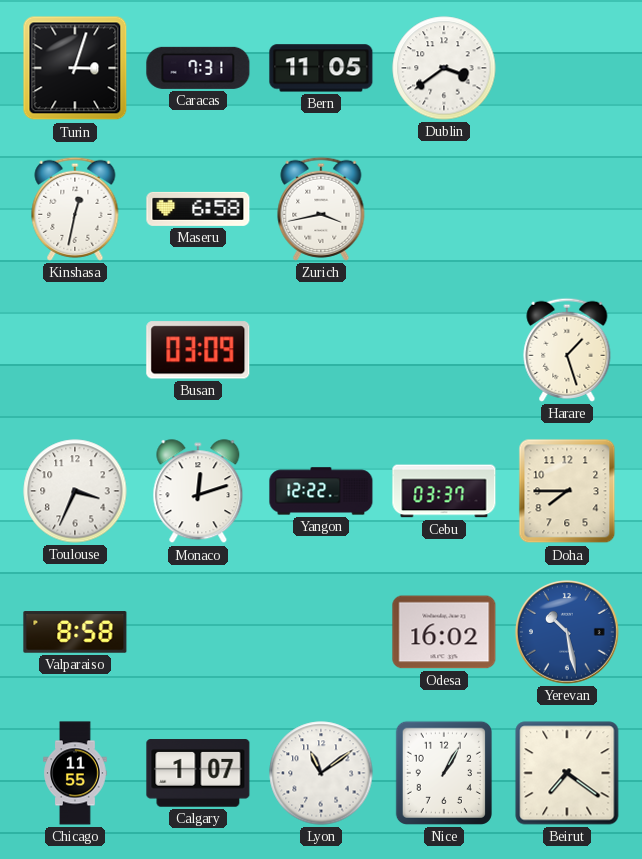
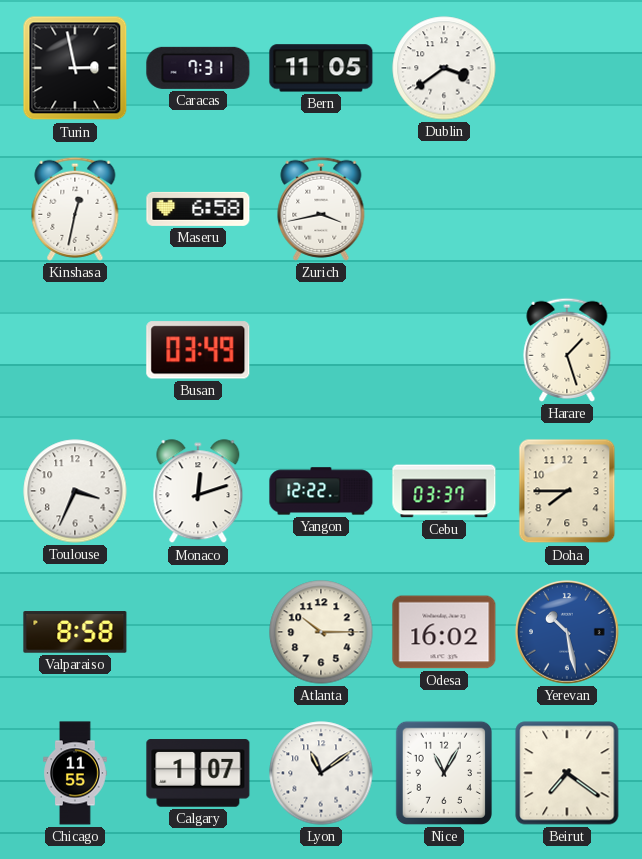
Turin: 3:03 -> 2:58
Busan: 03:09 -> 03:49
Atlanta: none -> 10:15
Nice: 1:05 -> 11:05
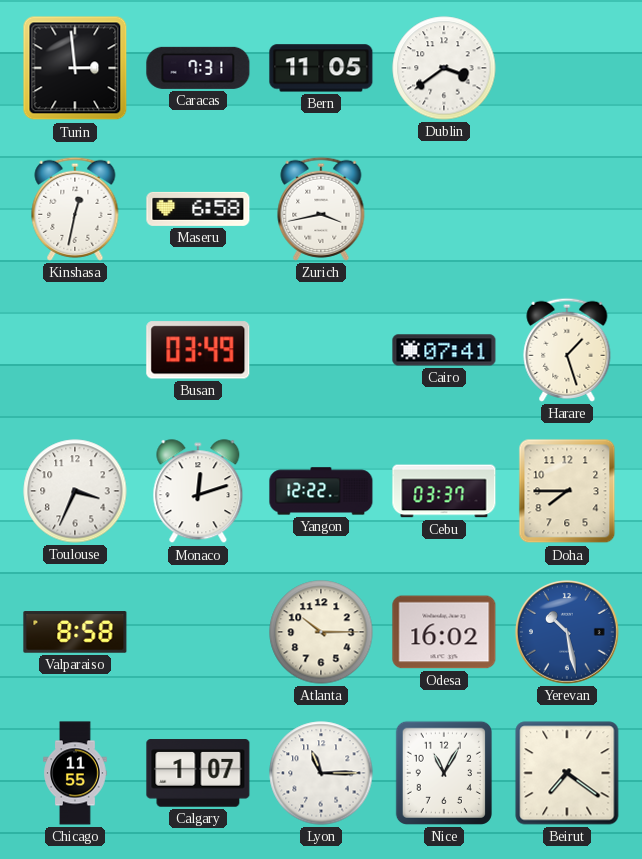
Turin: 2:58 -> 2:59
Cairo: none -> 07:41
Lyon: 11:09 -> 11:15
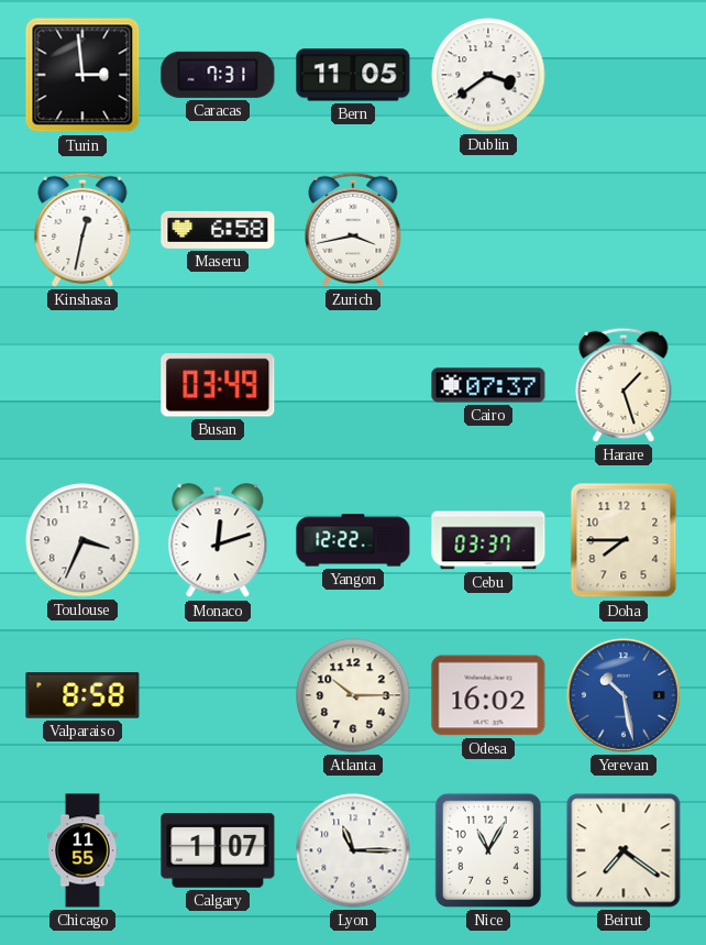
Cairo: 07:41 -> 07:37
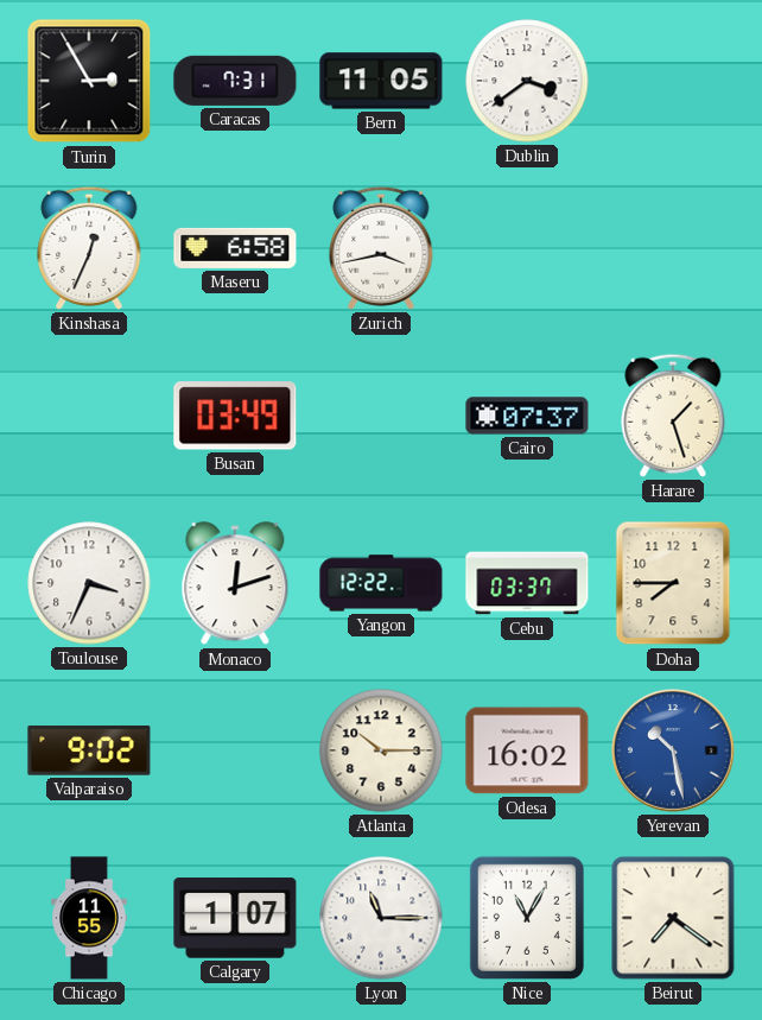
Turin: 2:59 -> 2:55
Kinshasa: 12:32 -> 12:34
Valparaiso: 8:58 -> 9:02
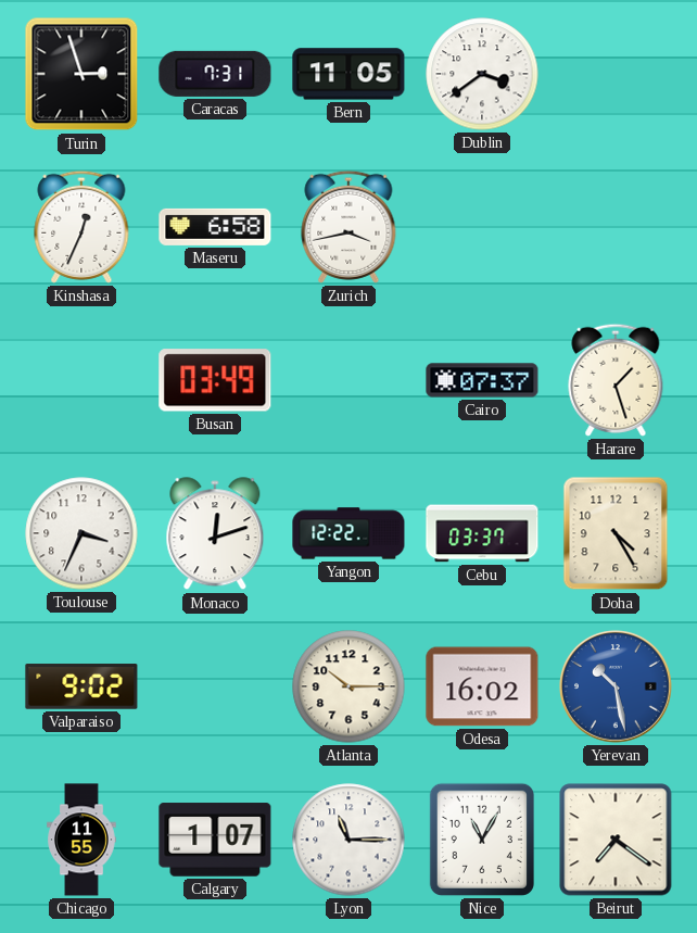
Turin: 2:55 -> 2:57
Doha: 7:45 -> 4:25
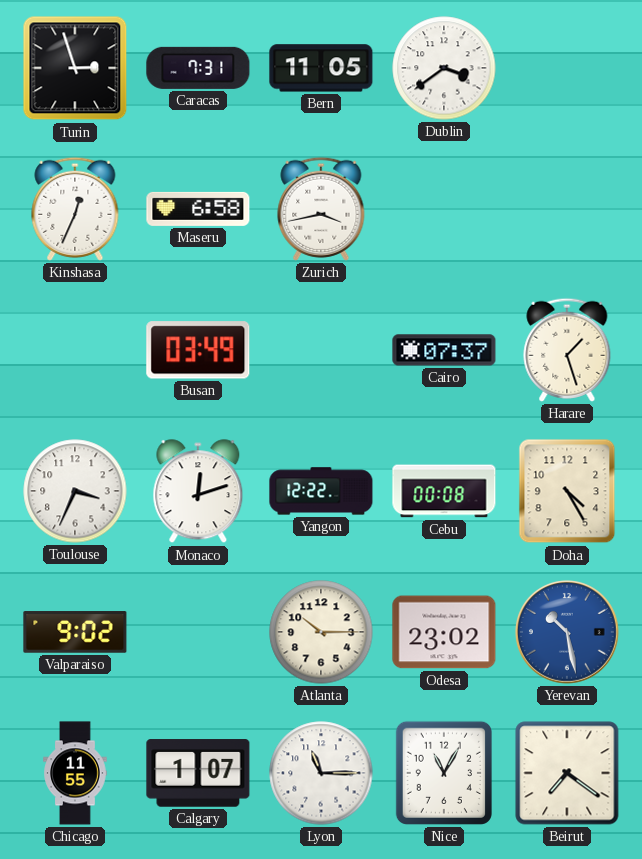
Cebu: 03:37 -> 00:08
Odesa: 16:02 -> 23:02
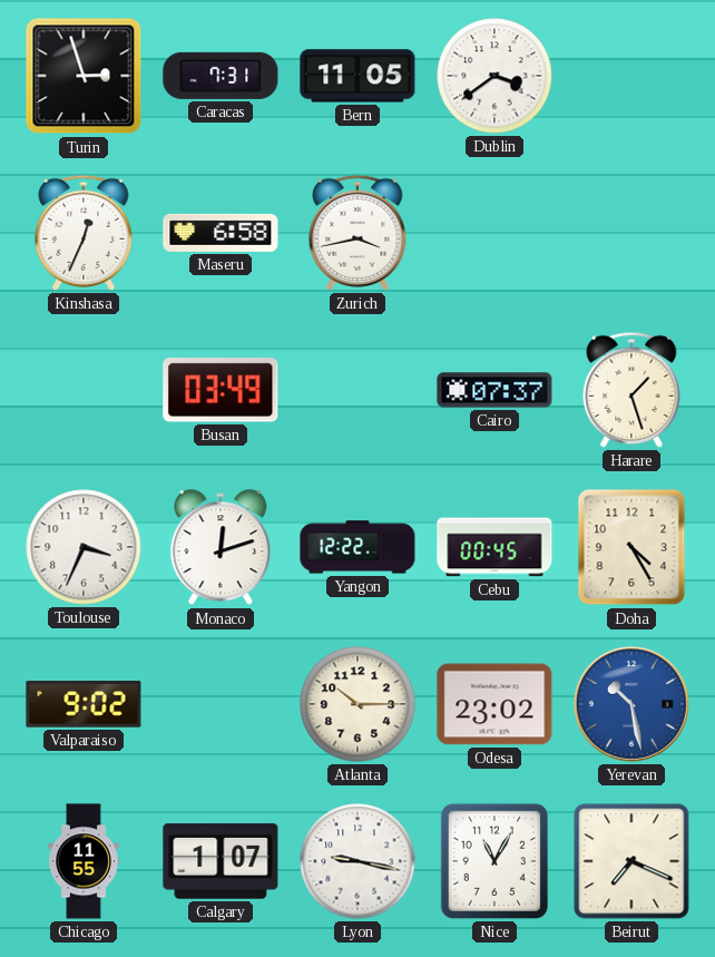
Cebu: 00:08 -> 00:45
Lyon: 11:15 -> 9:17
Beirut: 7:21 -> 7:19
